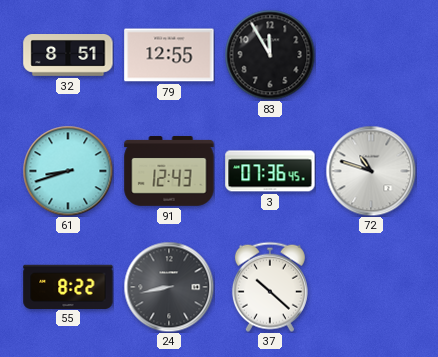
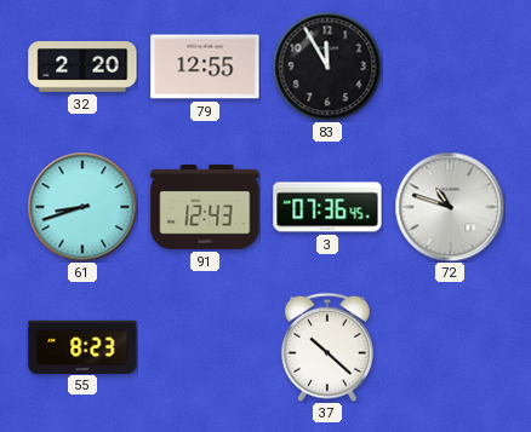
32: 8:51 -> 2:20
55: 8:22 -> 8:23
24: 8:43 -> none
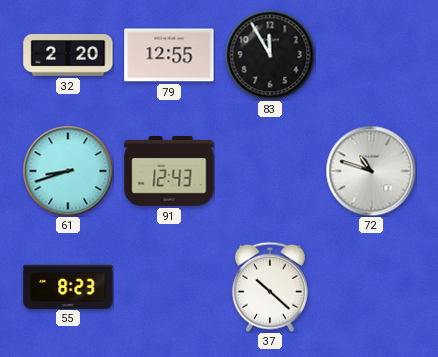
3: 07:36 -> none
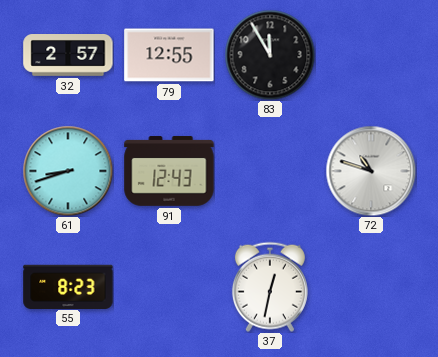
32: 2:20 -> 2:57
37: 10:22 -> 12:32
